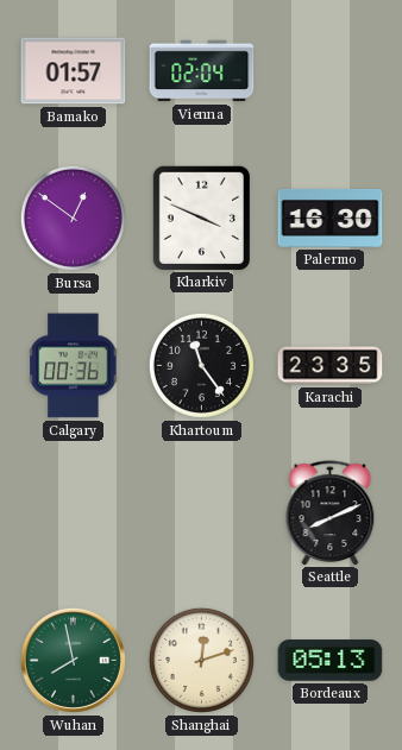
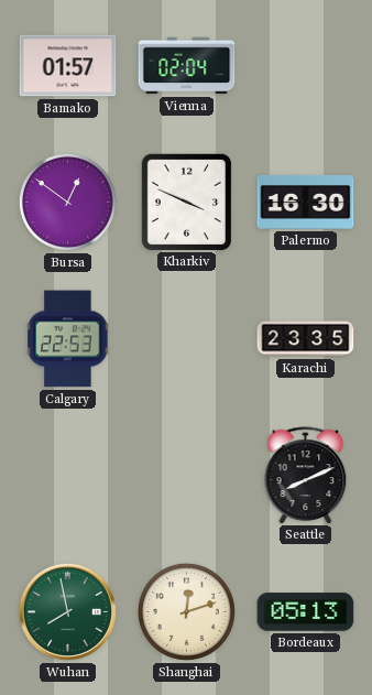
Calgary: 00:36 -> 22:53
Khartoum: 11:24 -> none
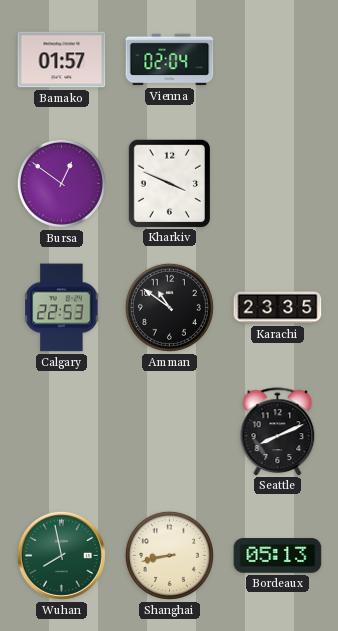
Palermo: 16:30 -> none
Amman: none -> 10:51
Shanghai: 12:12 -> 8:43
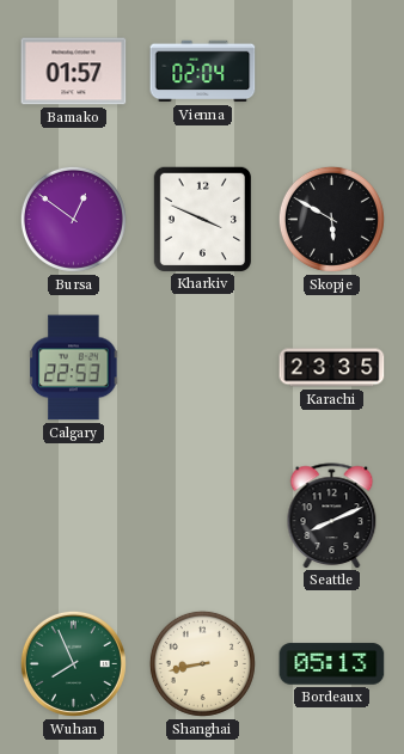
Skopje: none -> 5:50
Amman: 10:51 -> none
Wuhan: 7:58 -> 7:56
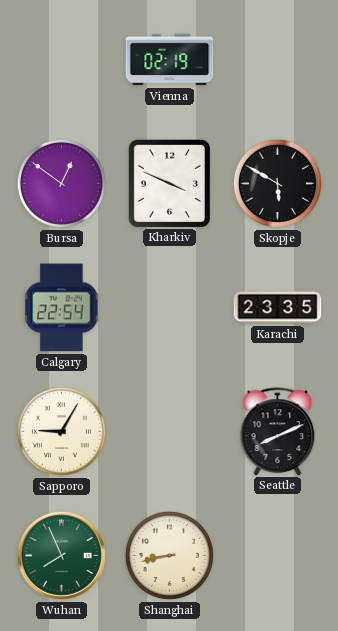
Bamako: 01:57 -> none
Vienna: 02:04 -> 02:19
Calgary: 22:53 -> 22:54
Sapporo: none -> 9:05
Bordeaux: 05:13 -> none
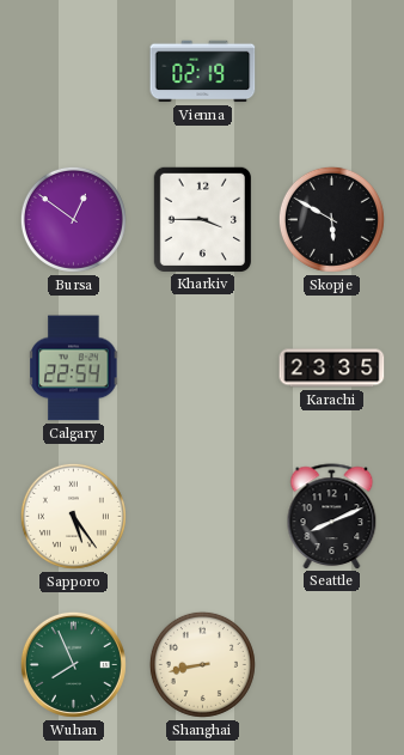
Kharkiv: 3:49 -> 3:45
Sapporo: 9:05 -> 5:24
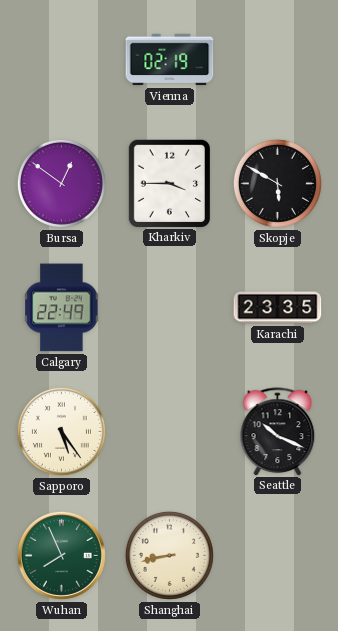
Calgary: 22:54 -> 22:49
Seattle: 8:11 -> 10:19
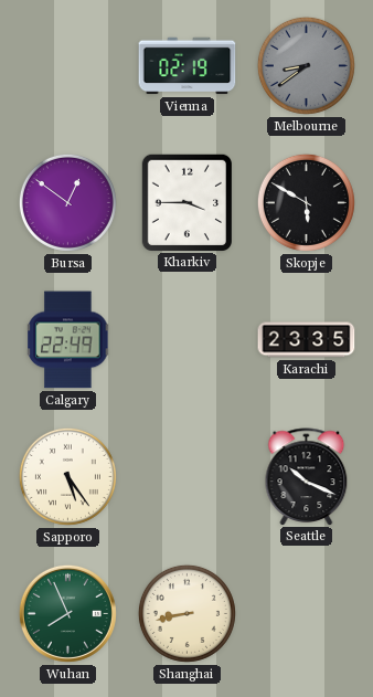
Melbourne: none -> 8:39
